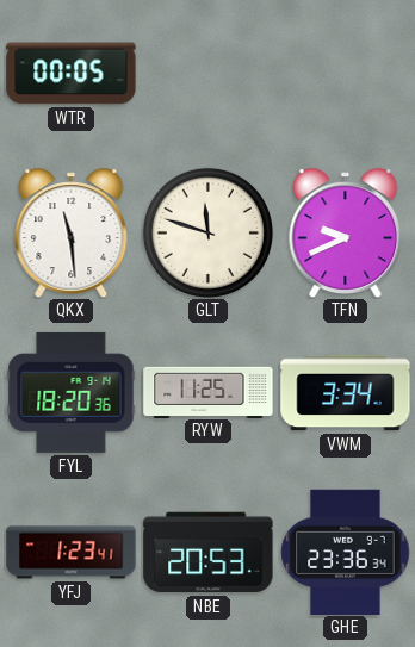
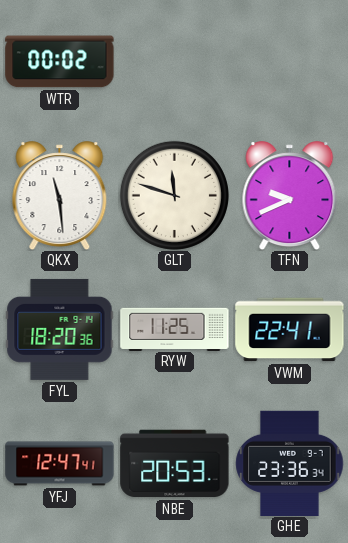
WTR: 00:05 -> 00:02
VWM: 3:34 -> 22:41
YFJ: 1:23 -> 12:47
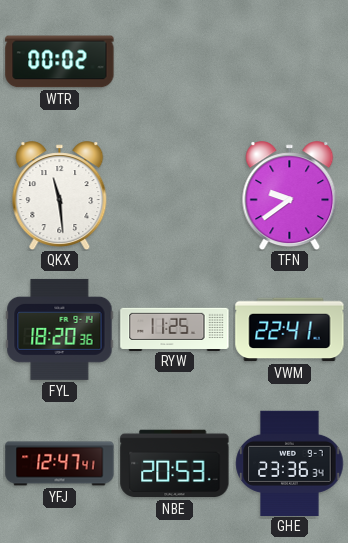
GLT: 11:48 -> none
TFN: 9:41 -> 9:39
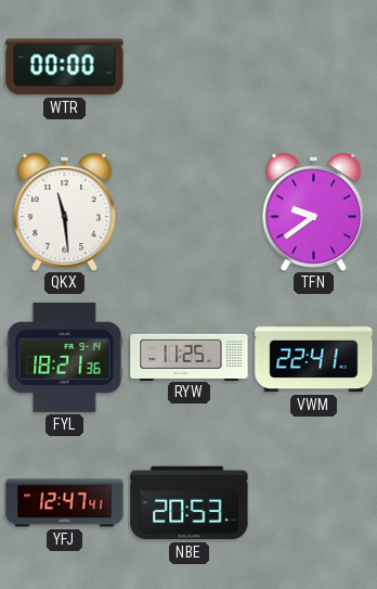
WTR: 00:02 -> 00:00
FYL: 18:20 -> 18:21
GHE: 23:36 -> none
